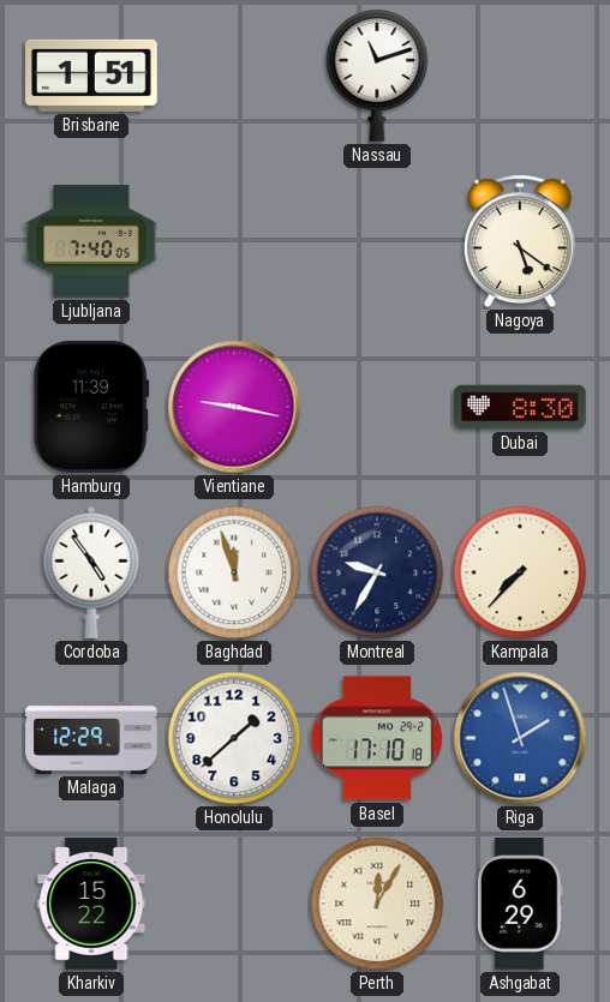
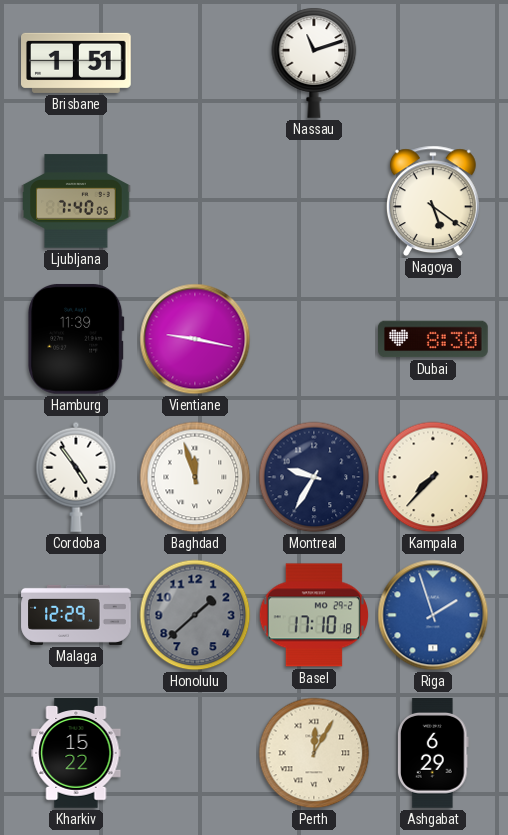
Honolulu dial: white -> grey
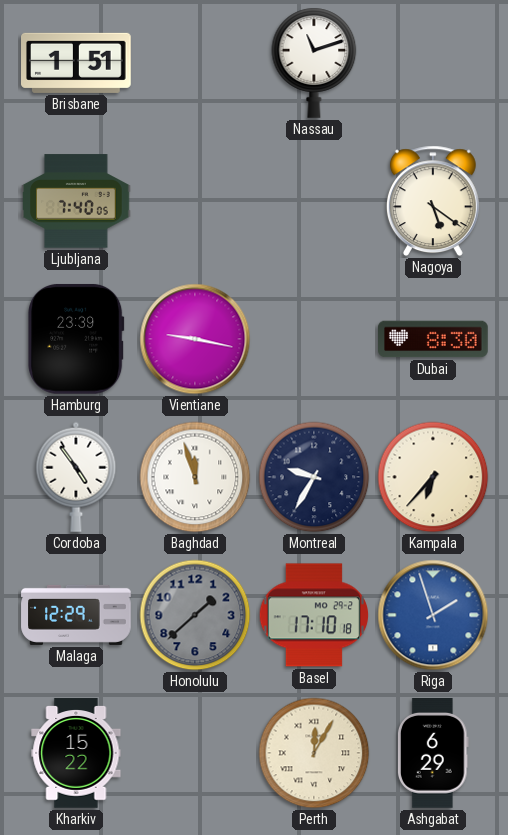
Hamburg: 11:39 -> 23:39
Kampala: 7:37 -> 6:37
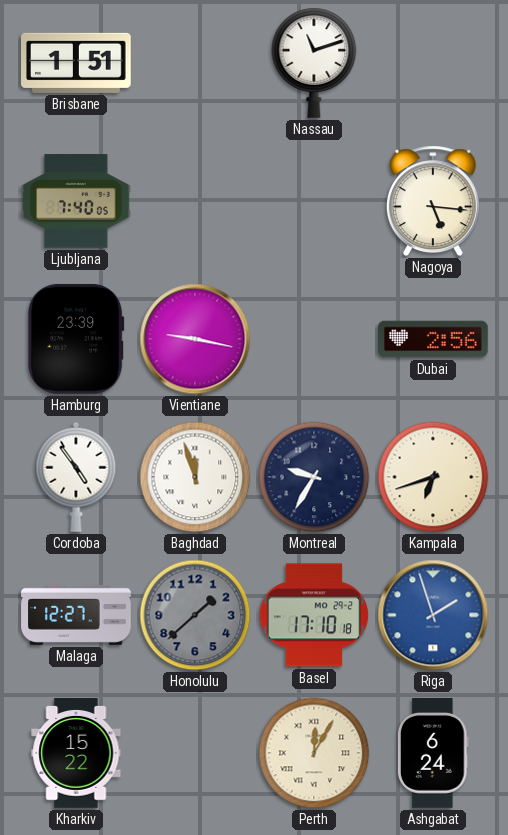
Nagoya: 5:21 -> 5:16
Dubai: 8:30 -> 2:56
Kampala: 6:37 -> 6:42
Malaga: 12:29 -> 12:27
Ashgabat: 6:29 -> 6:24
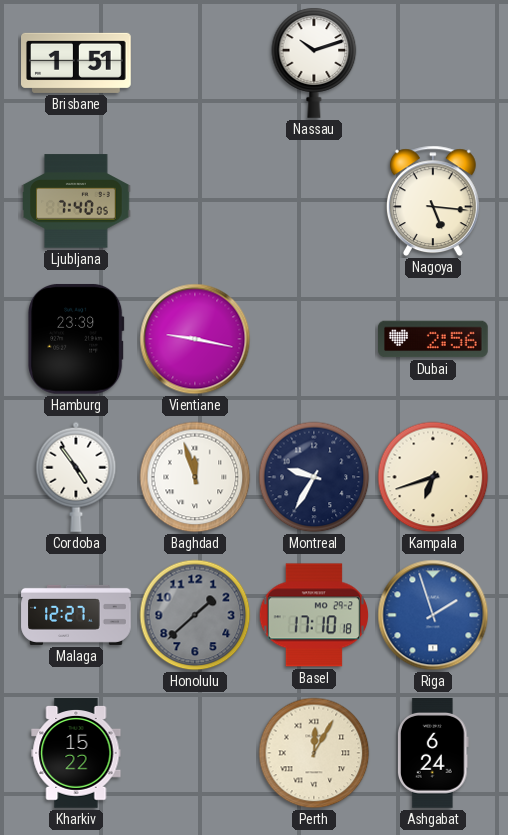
Nassau: 11:12 -> 10:12
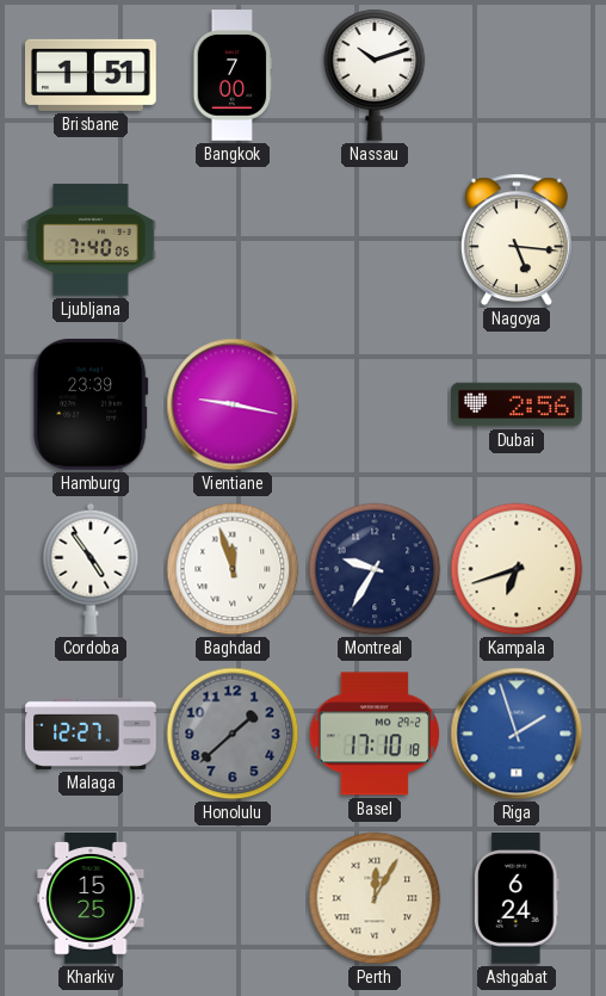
Bangkok: none -> 7:00
Kharkiv: 15:22 -> 15:25
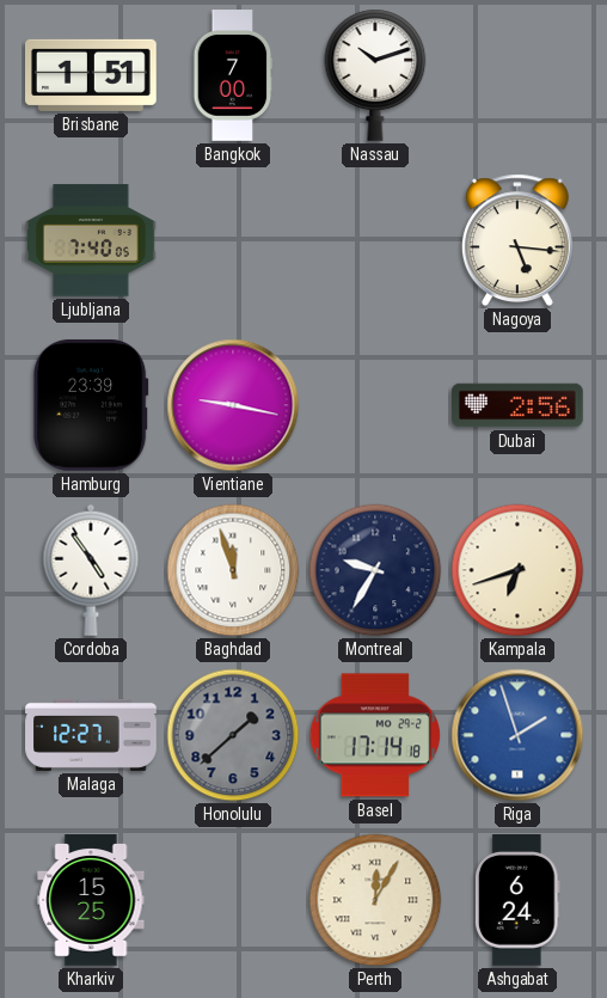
Basel: 17:10 -> 17:14
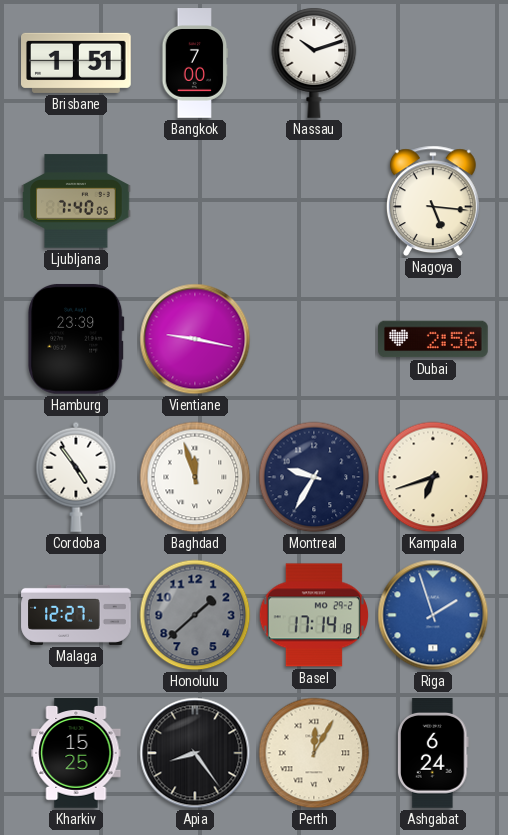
Apia: none -> 8:24
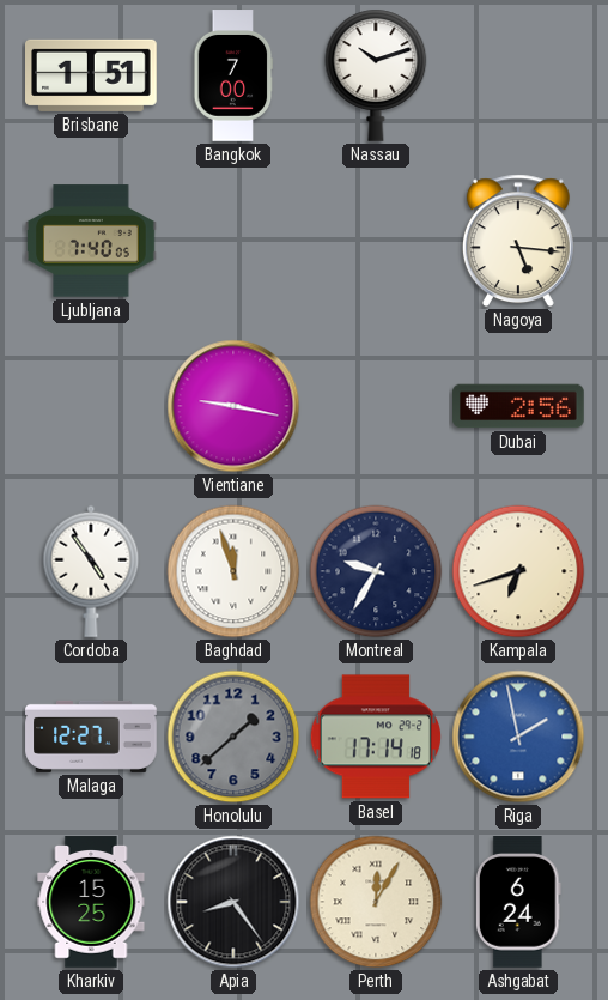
Hamburg: 23:39 -> none
Riga: 1:57 -> 1:58
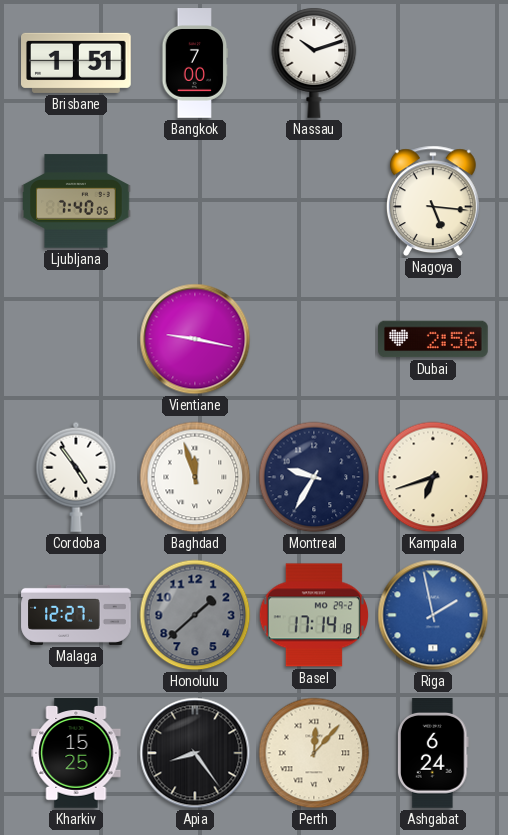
Perth: 12:05 -> 12:07
